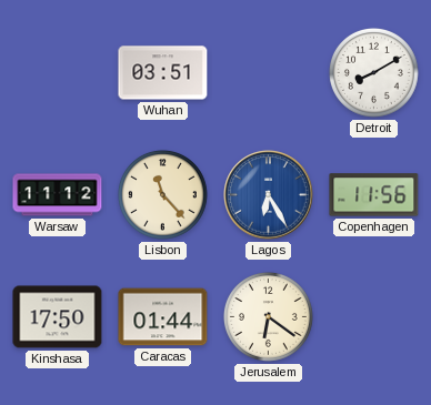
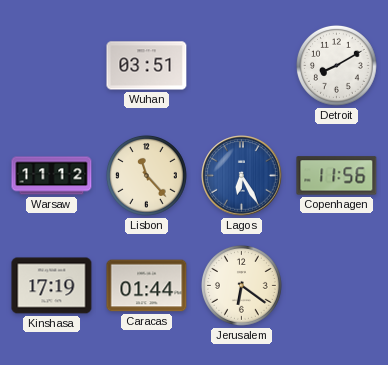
Kinshasa: 17:50 -> 17:19
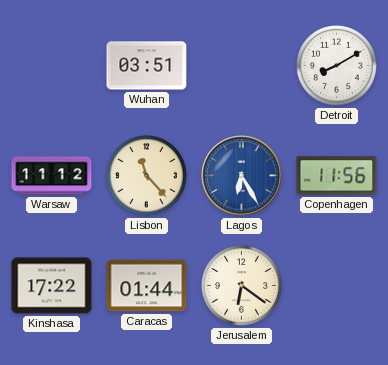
Kinshasa: 17:19 -> 17:22
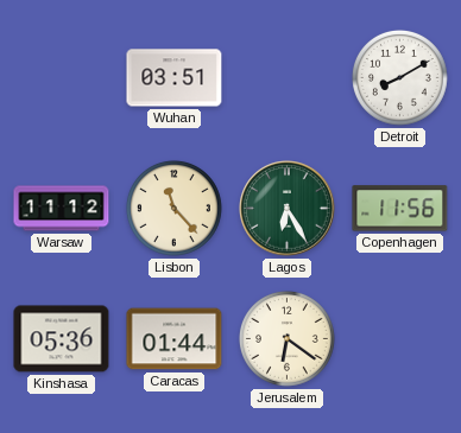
Lagos dial: blue -> green
Kinshasa: 17:22 -> 05:36
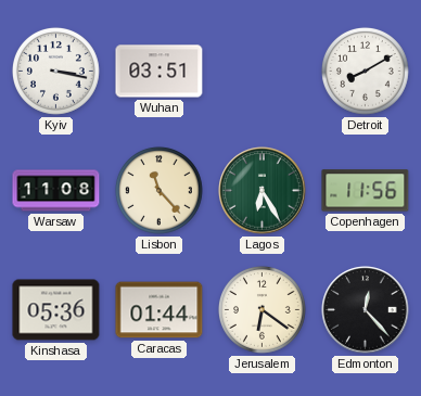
Kyiv: none -> 3:17
Warsaw: 11:12 -> 11:08
Edmonton: none -> 12:23
